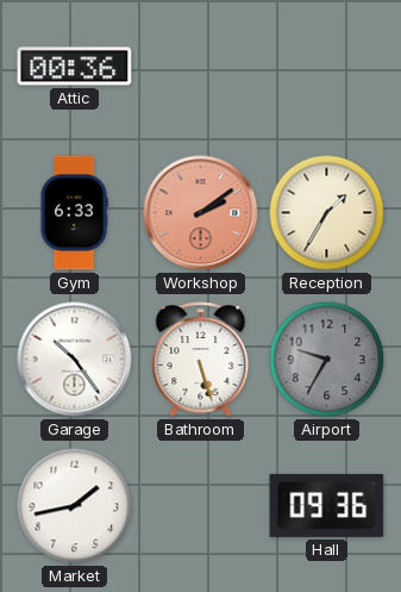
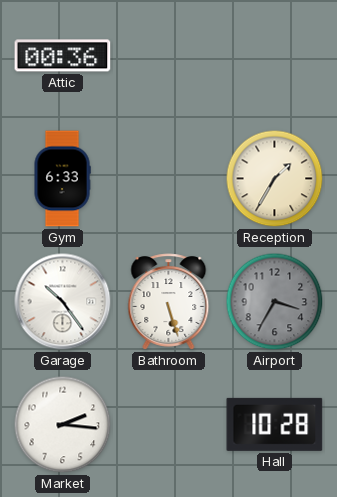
Workshop: 2:09 -> none
Airport: 9:35 -> 3:35
Market: 1:43 -> 2:16
Hall: 09:36 -> 10:28
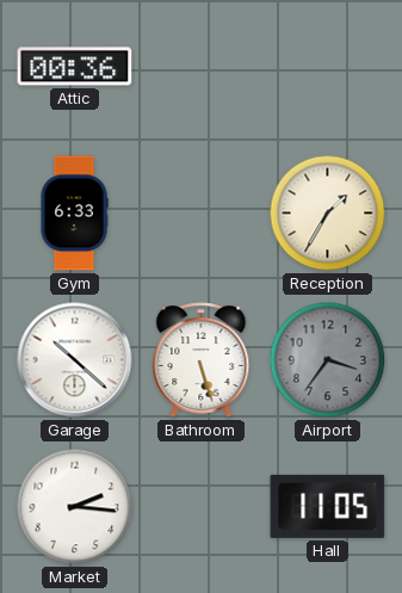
Garage: 10:24 -> 10:22
Airport: 3:35 -> 3:36
Hall: 10:28 -> 11:05
